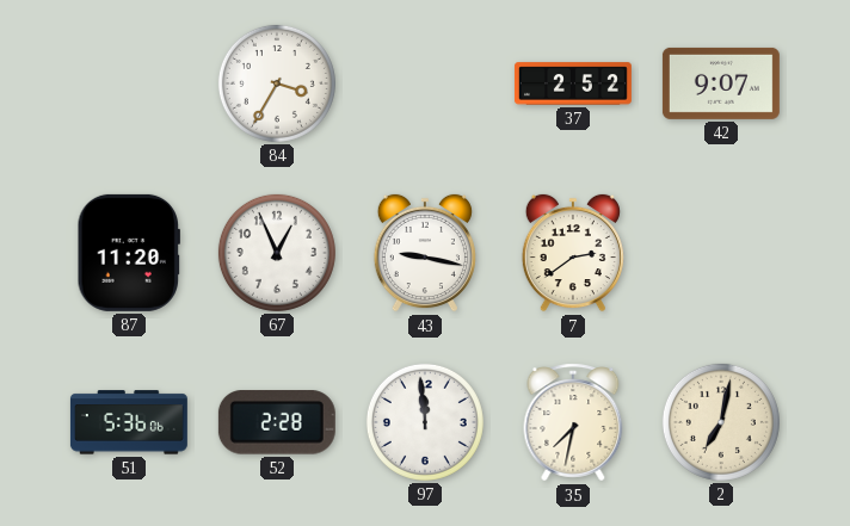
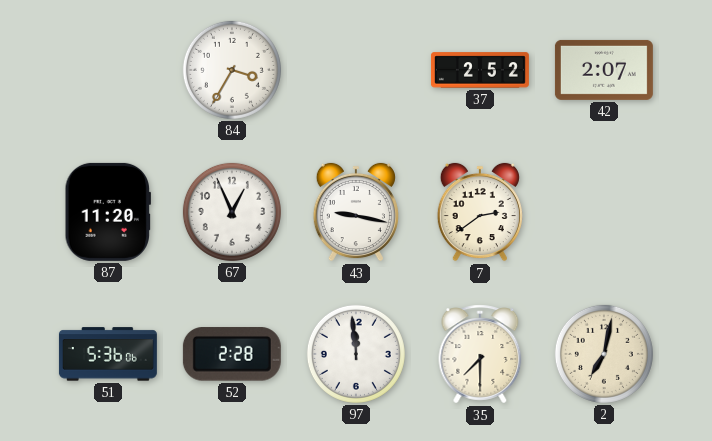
42: 9:07 -> 2:07
35: 7:32 -> 7:30
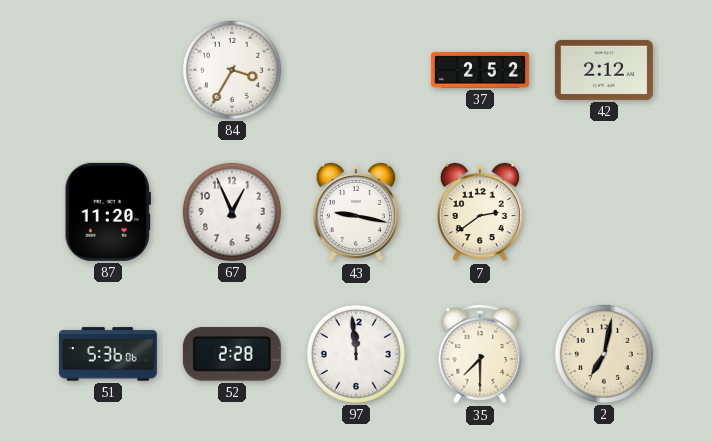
42: 2:07 -> 2:12
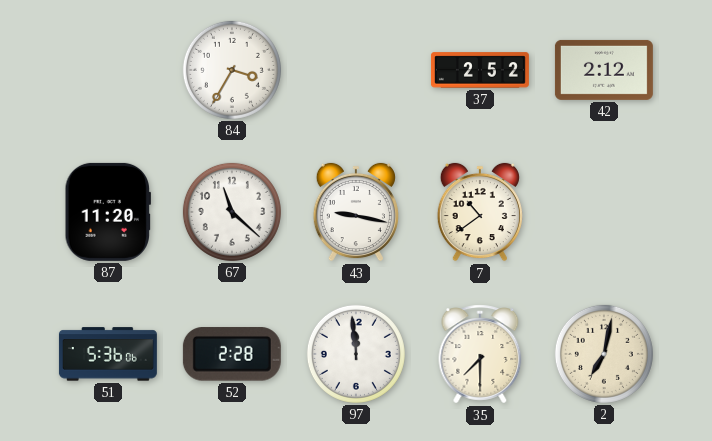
67: 12:56 -> 11:22
7: 2:39 -> 10:39
